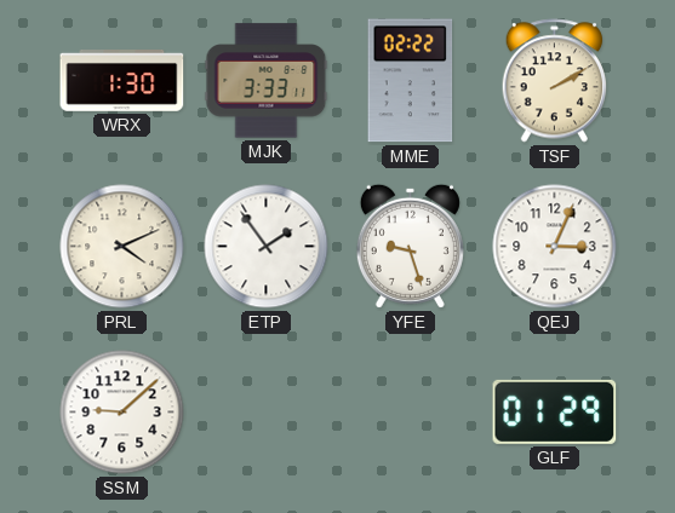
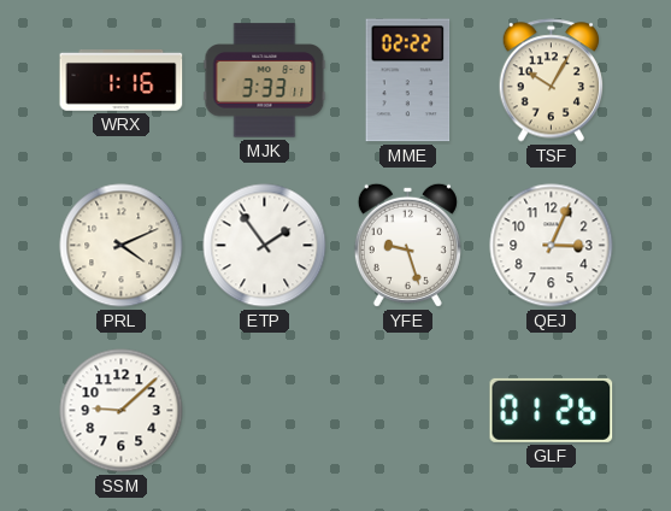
WRX: 1:30 -> 1:16
TSF: 2:10 -> 10:05
GLF: 01:29 -> 01:26
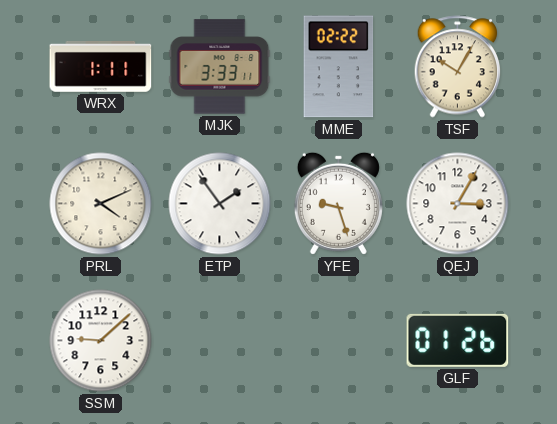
WRX: 1:16 -> 1:11
QEJ: 3:04 -> 3:05
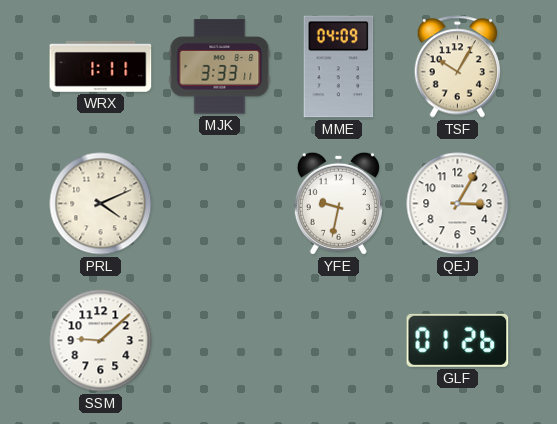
MME: 02:22 -> 04:09
ETP: 1:54 -> none
YFE: 9:27 -> 9:32
